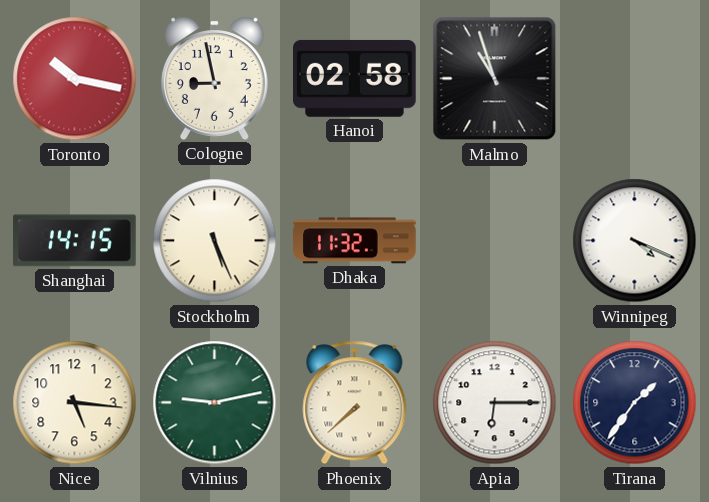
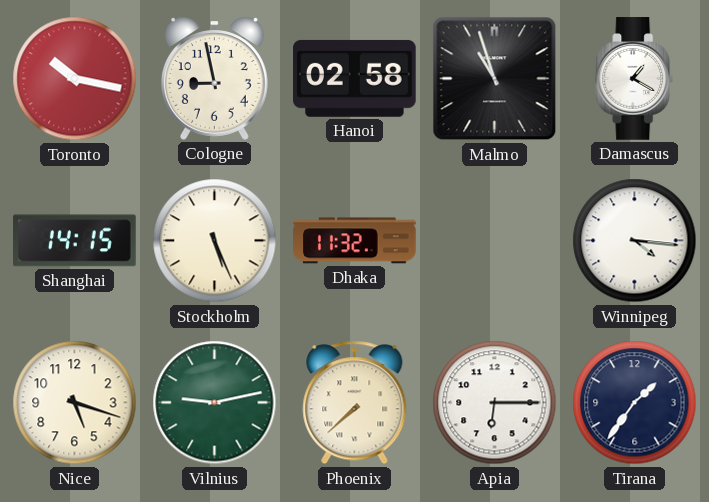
Damascus: none -> 1:20
Winnipeg: 4:19 -> 4:16
Nice: 5:16 -> 5:18
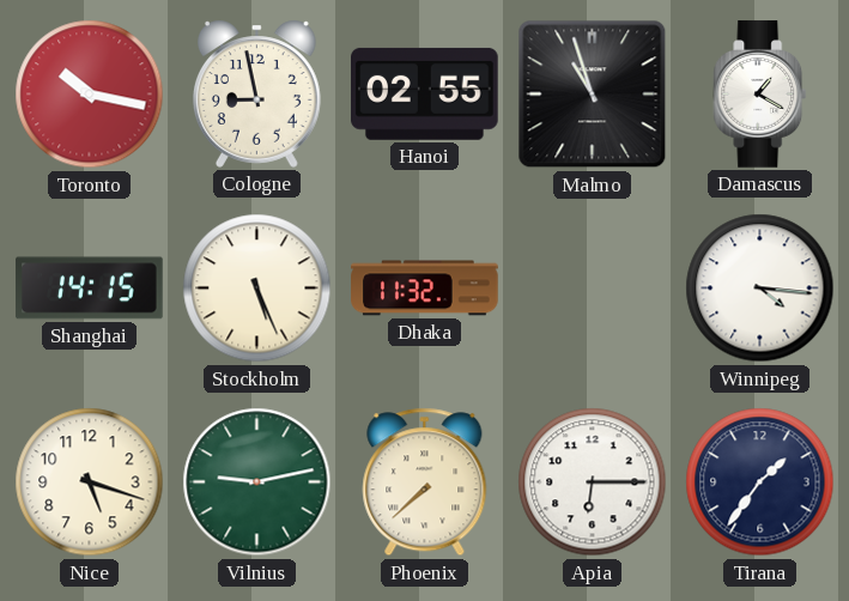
Hanoi: 02:58 -> 02:55
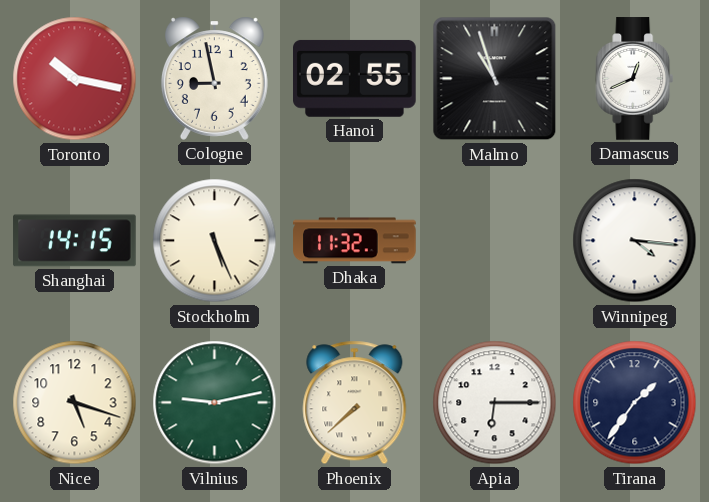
Damascus: 1:20 -> 12:41
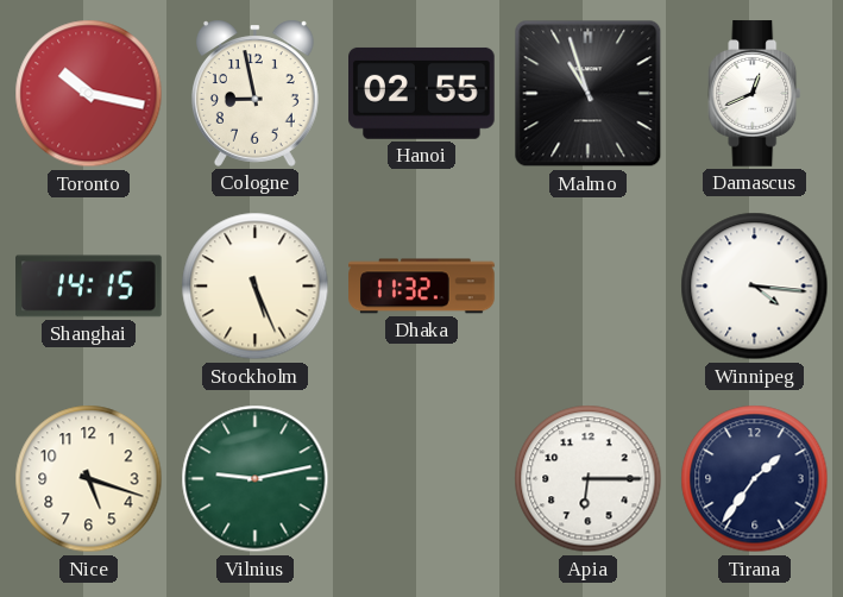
Phoenix: 7:38 -> none
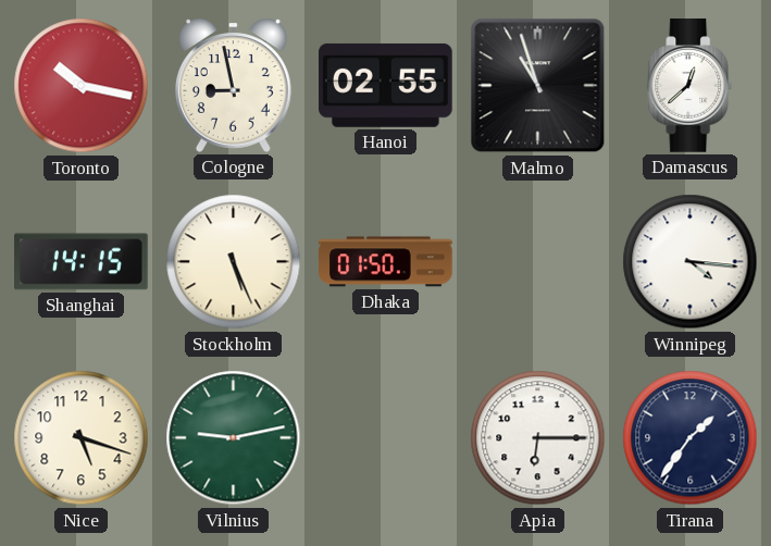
Damascus: 12:41 -> 12:38
Dhaka: 11:32 -> 01:50
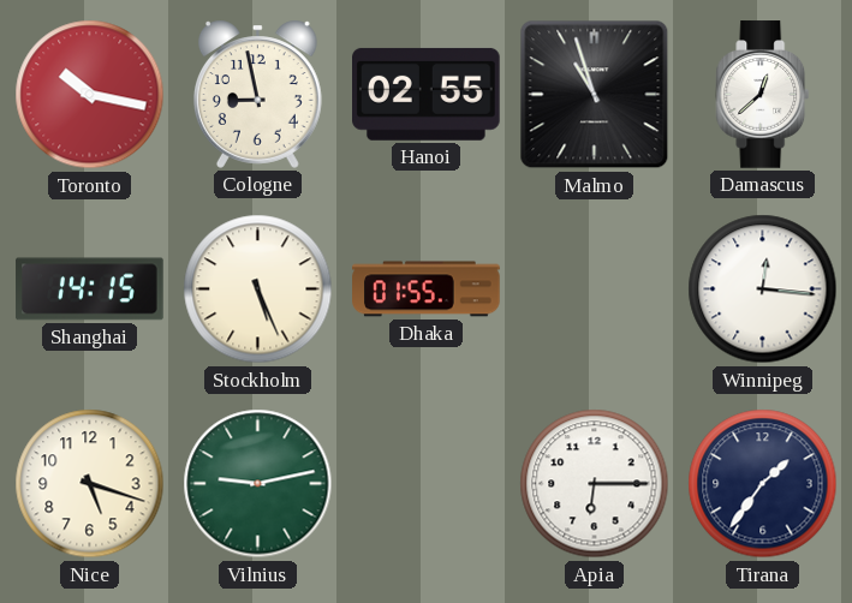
Dhaka: 01:50 -> 01:55
Winnipeg: 4:16 -> 12:16
